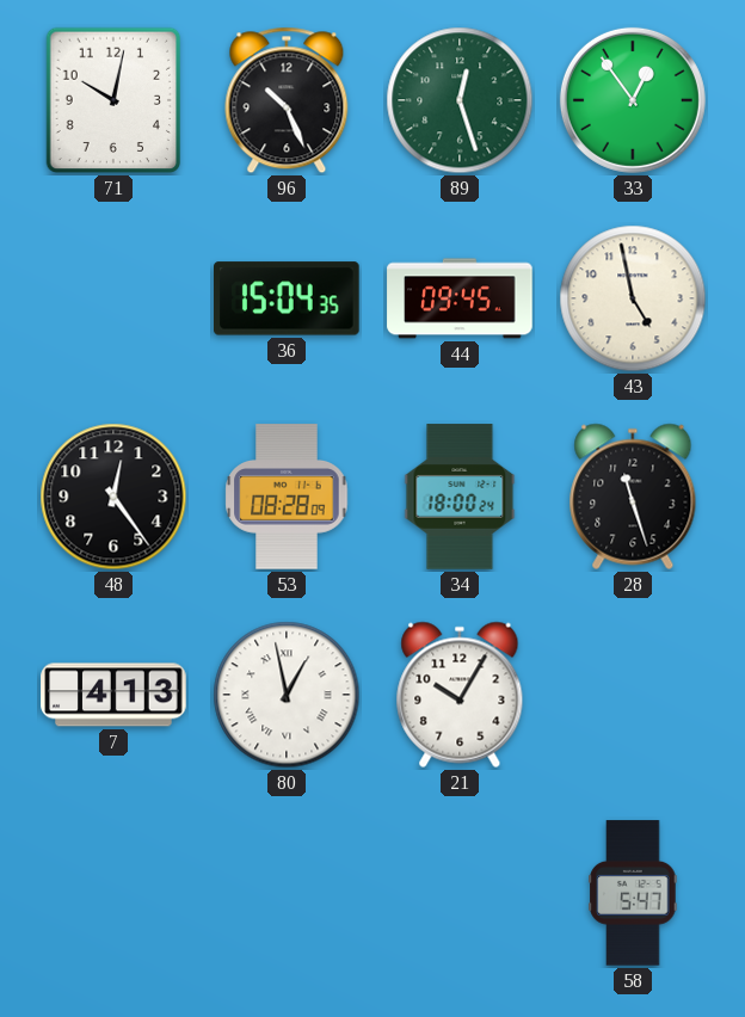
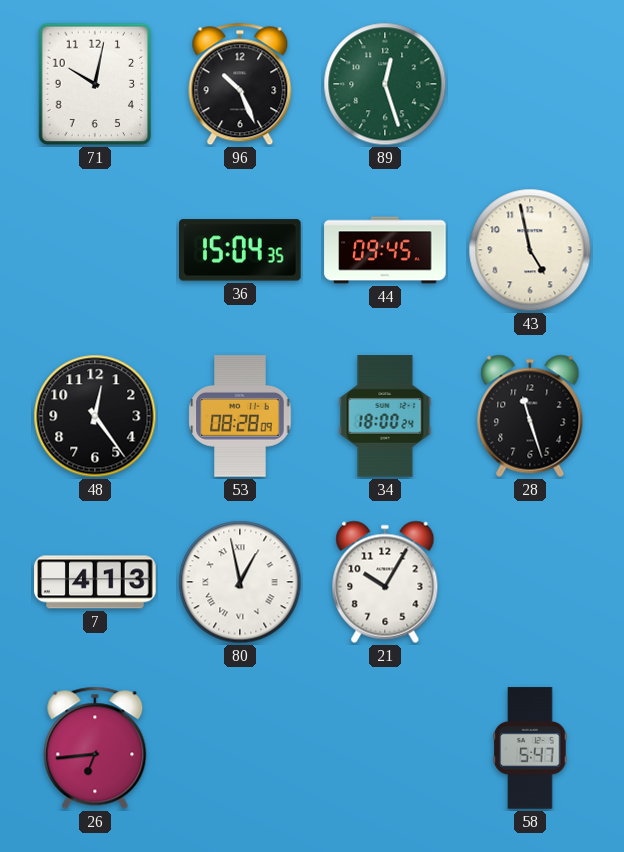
33: 12:54 -> none
26: none -> 6:44
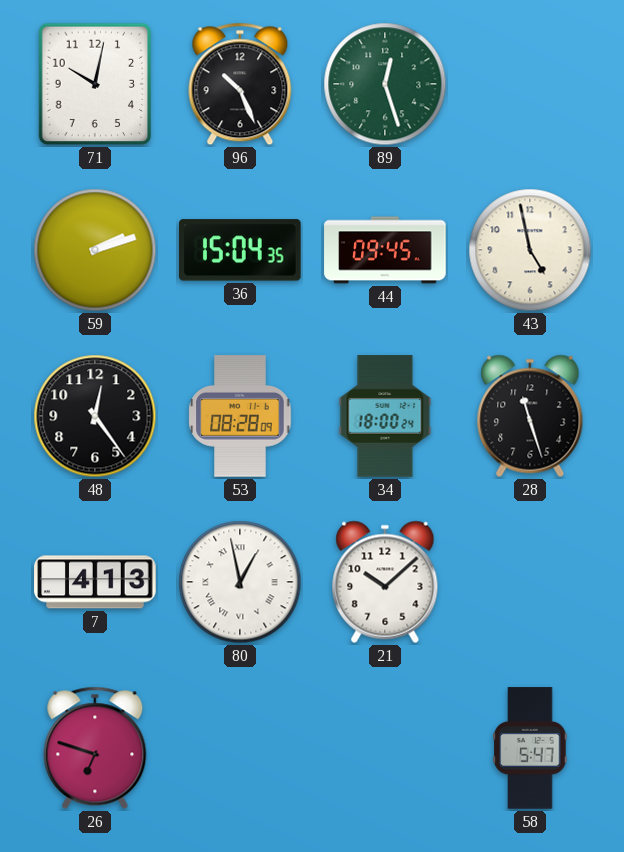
59: none -> 2:12
21: 10:05 -> 10:08
26: 6:44 -> 6:48
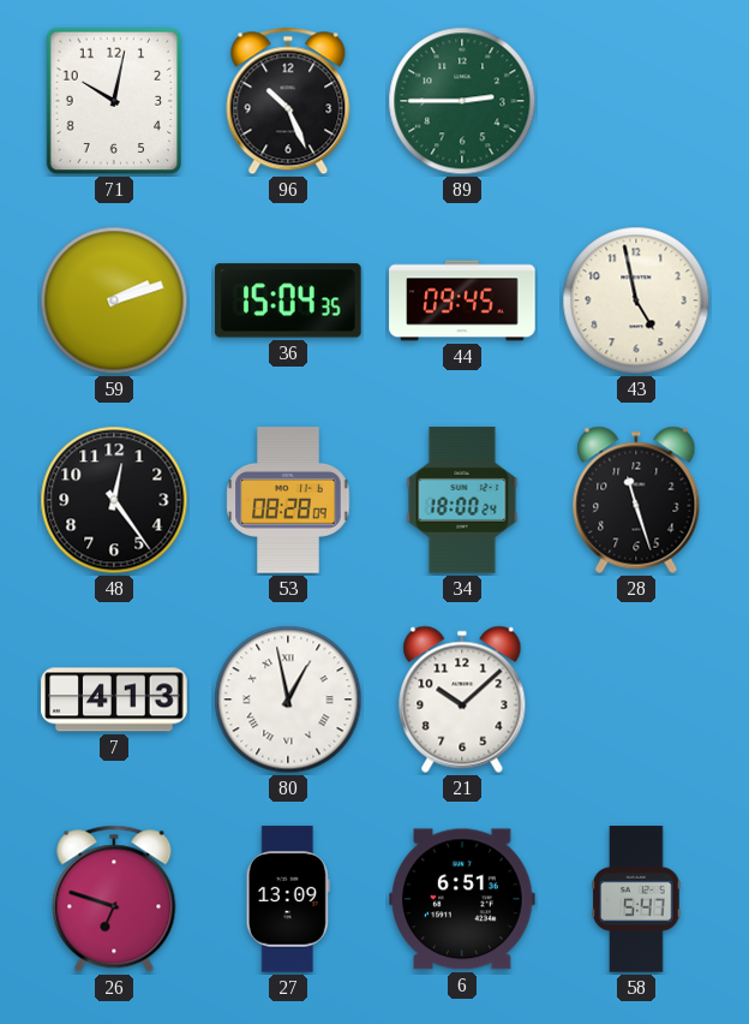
89: 12:27 -> 2:45
27: none -> 13:09
6: none -> 6:51
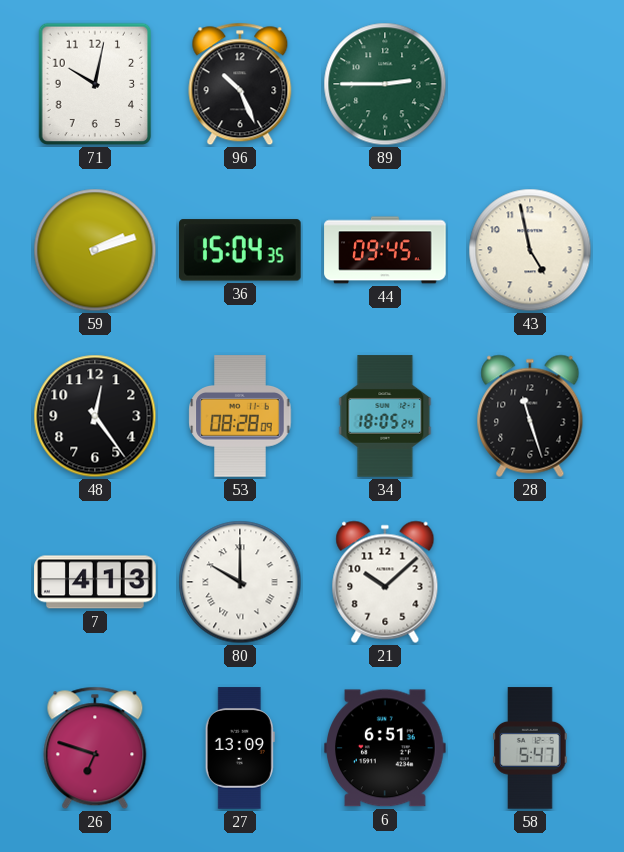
34: 18:00 -> 18:05
80: 12:58 -> 10:00
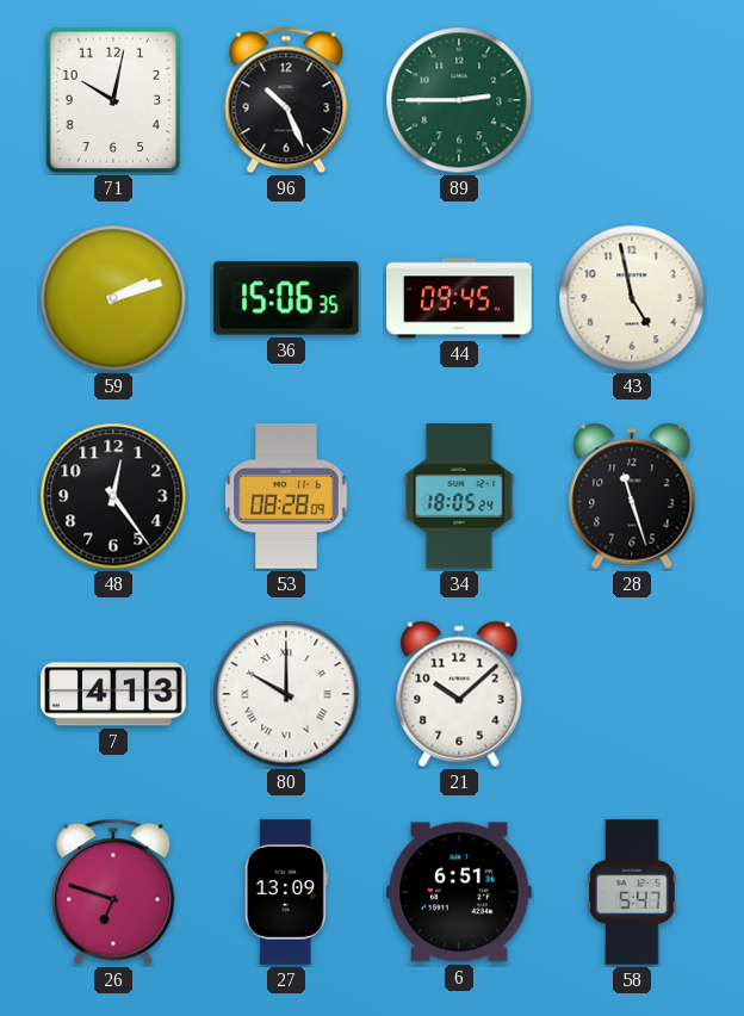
36: 15:04 -> 15:06
